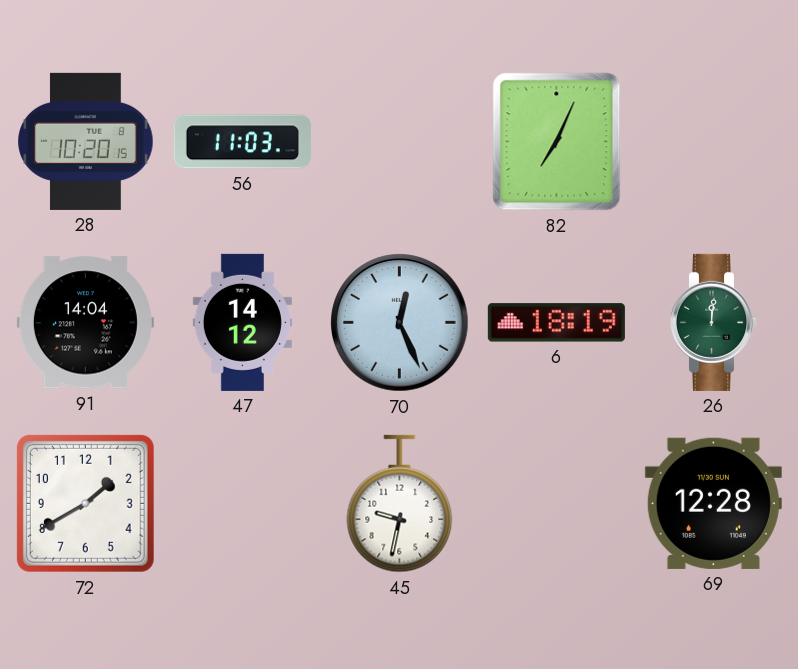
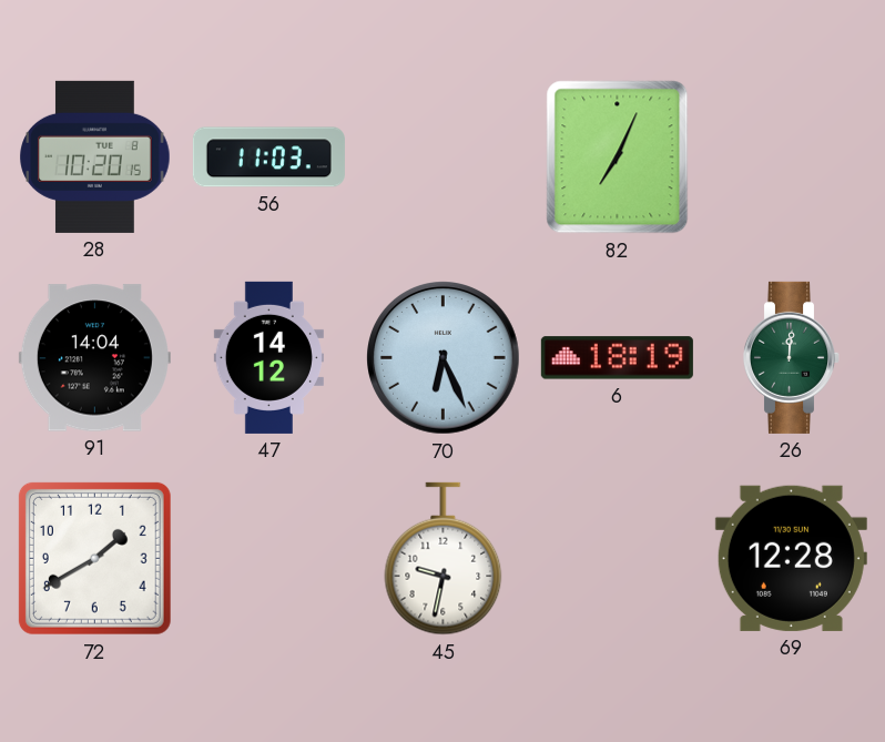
70: 12:26 -> 6:26
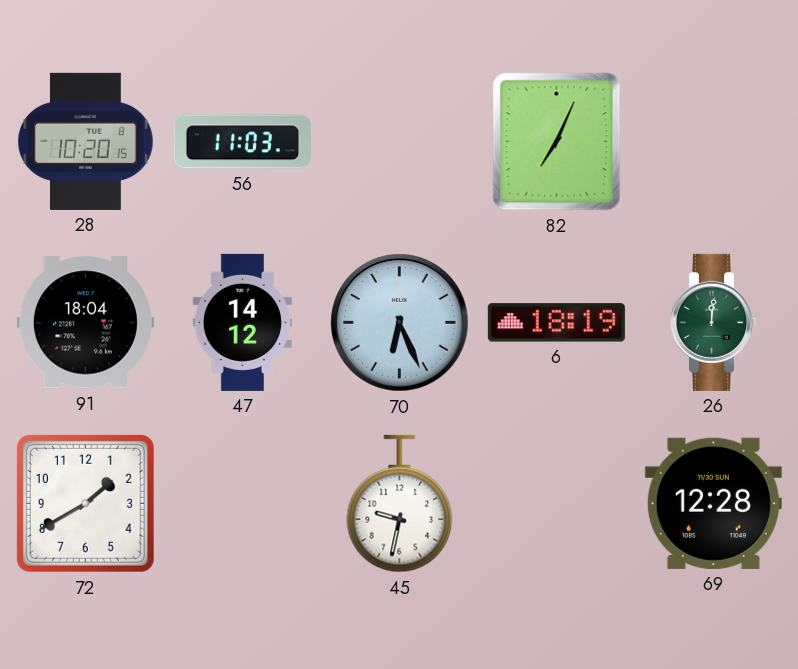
91: 14:04 -> 18:04
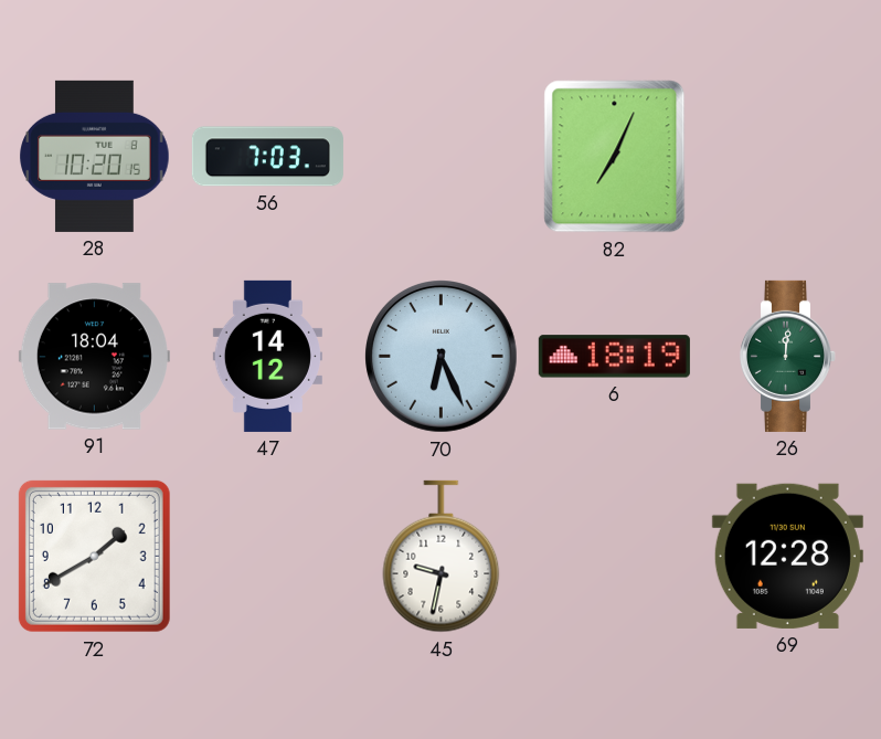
56: 11:03 -> 7:03
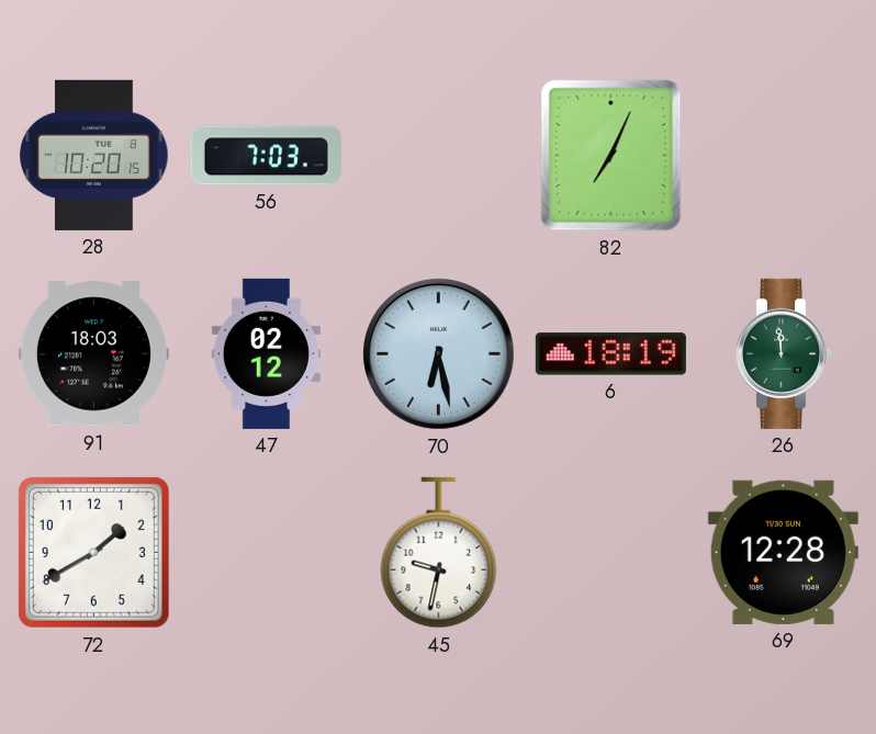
91: 18:04 -> 18:03
47: 14:12 -> 02:12
70: 6:26 -> 6:28
26: 12:01 -> 11:59
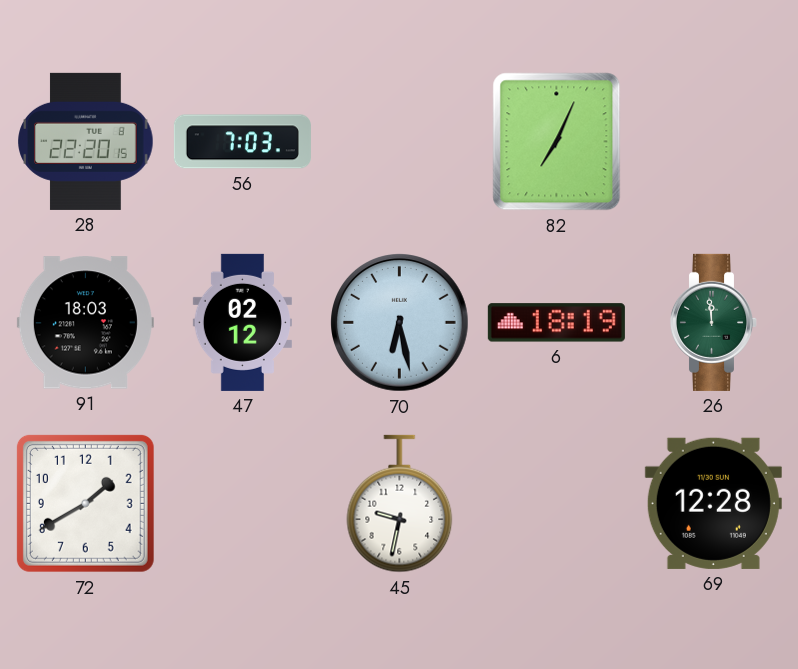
28: 10:20 -> 22:20
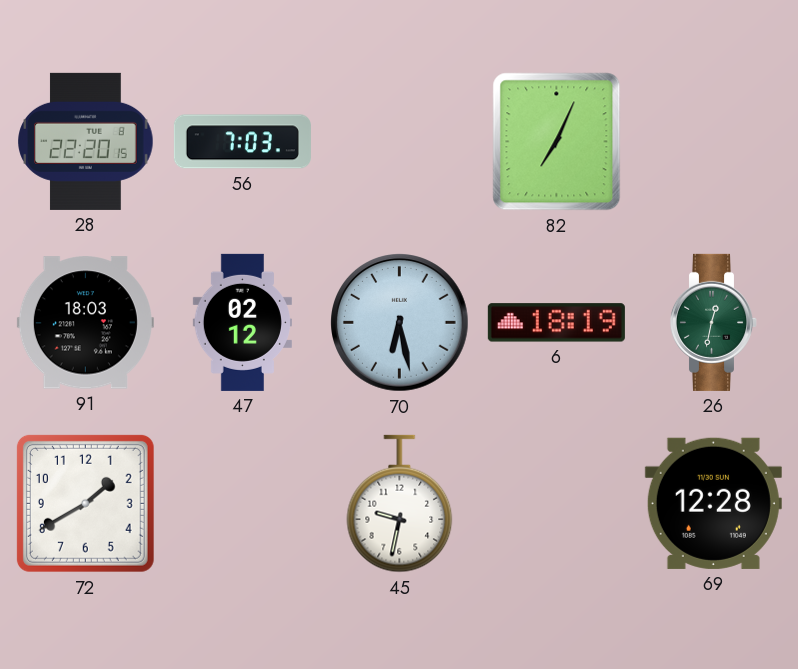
26: 11:59 -> 12:32
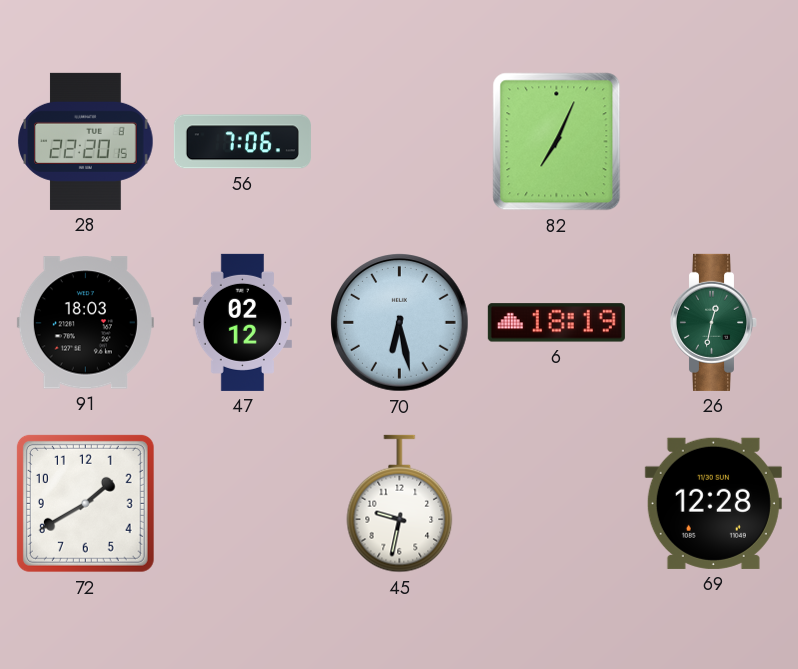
56: 7:03 -> 7:06
